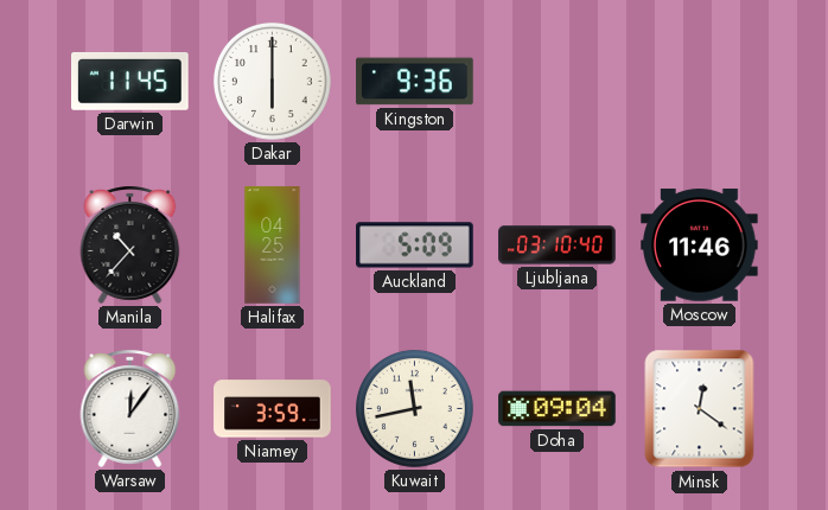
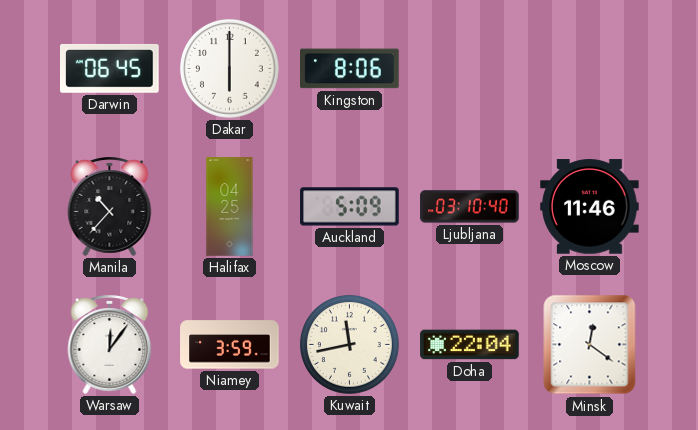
Darwin: 11:45 -> 06:45
Kingston: 9:36 -> 8:06
Doha: 09:04 -> 22:04
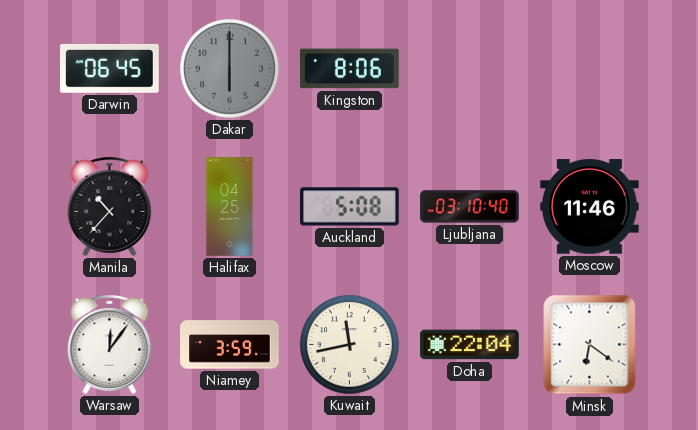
Dakar dial: white -> grey
Auckland: 5:09 -> 5:08
Minsk: 12:21 -> 6:21
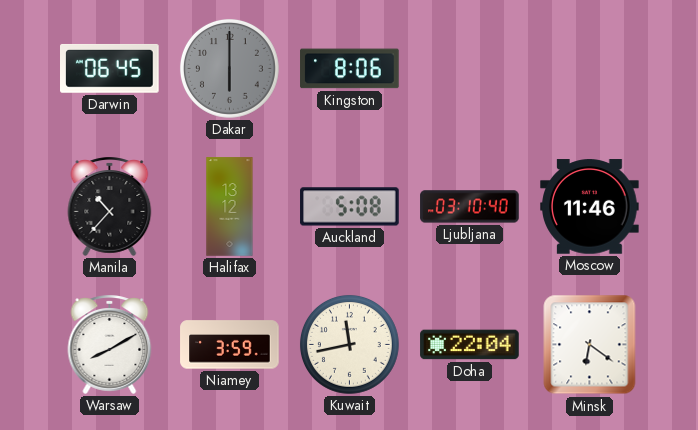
Halifax: 04:25 -> 13:12
Warsaw: 12:06 -> 8:10
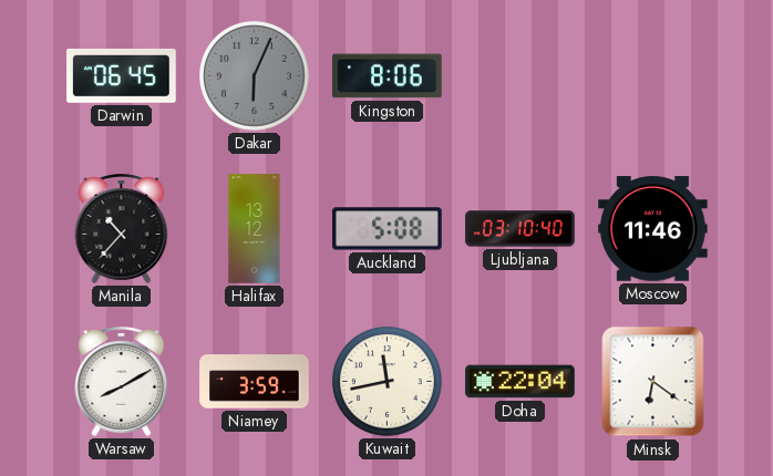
Dakar: 6:00 -> 6:04
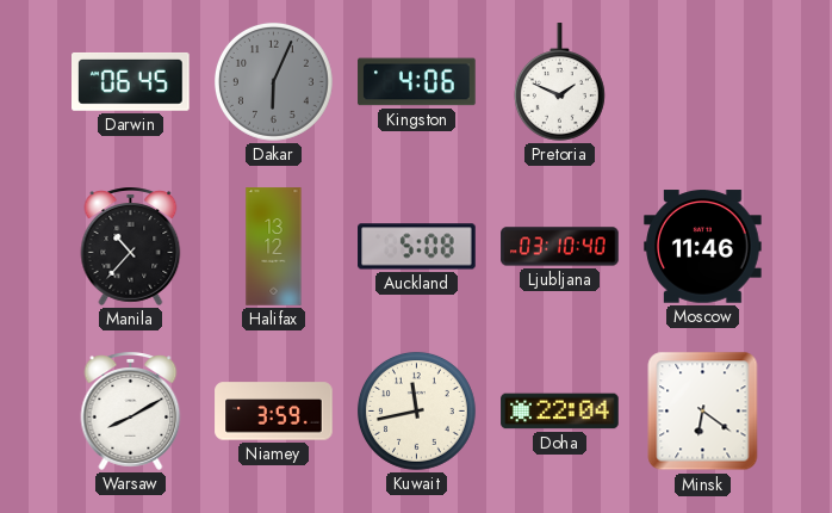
Kingston: 8:06 -> 4:06
Pretoria: none -> 1:49
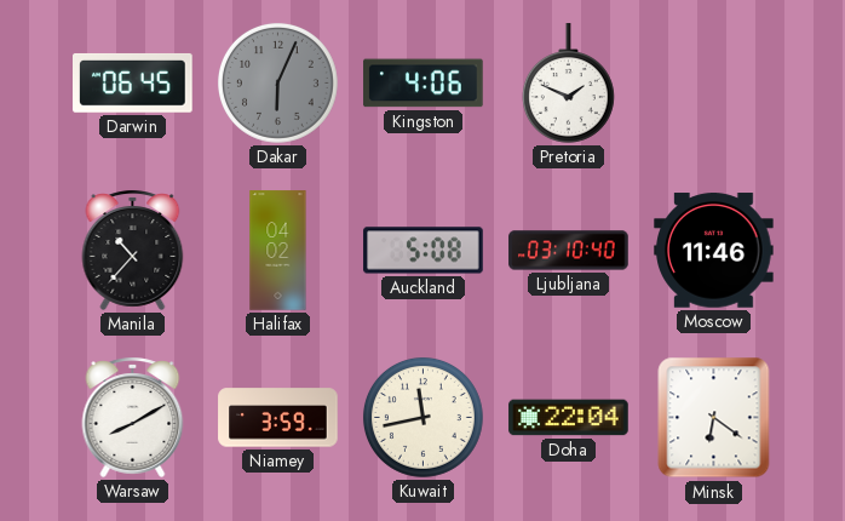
Halifax: 13:12 -> 04:02
